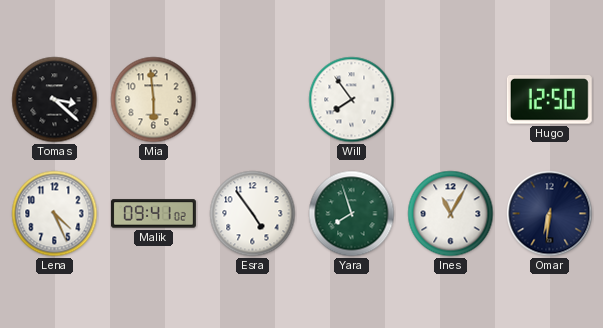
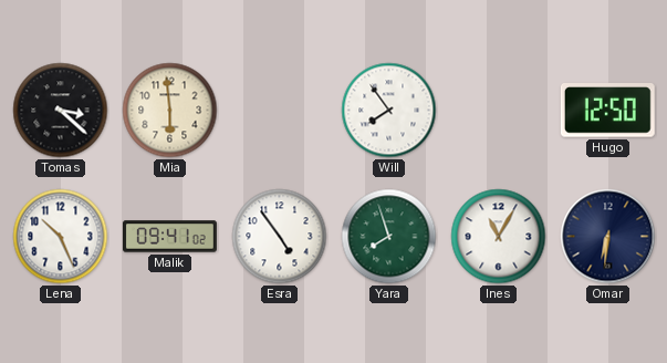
Lena: 4:26 -> 10:26
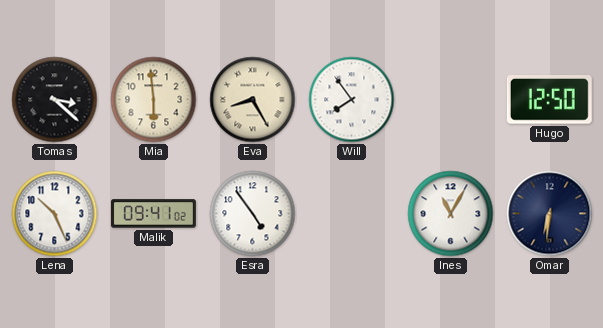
Eva: none -> 8:25
Yara: 7:57 -> none
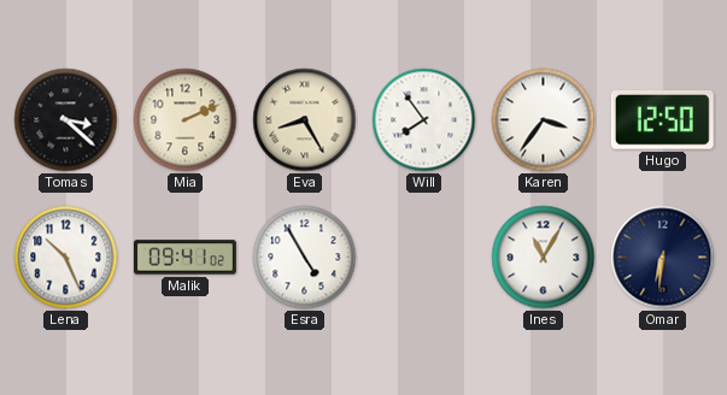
Mia: 5:59 -> 2:11
Karen: none -> 3:36
Esra: 4:54 -> 4:55
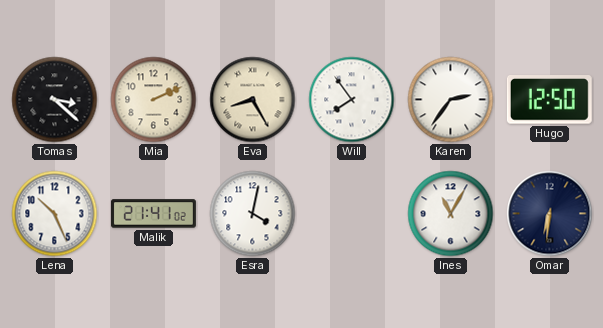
Karen: 3:36 -> 2:36
Malik: 09:41 -> 21:41
Esra: 4:55 -> 4:02
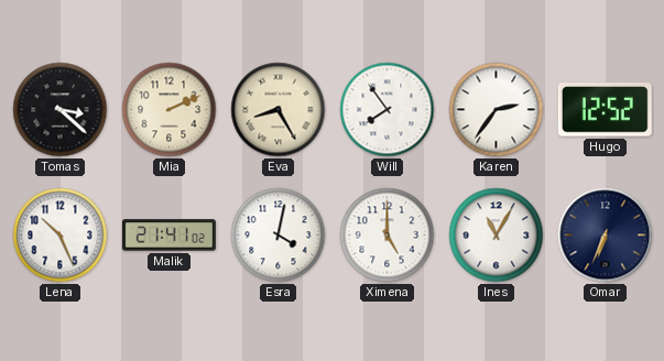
Hugo: 12:50 -> 12:52
Ximena: none -> 5:00
Omar: 6:31 -> 6:34
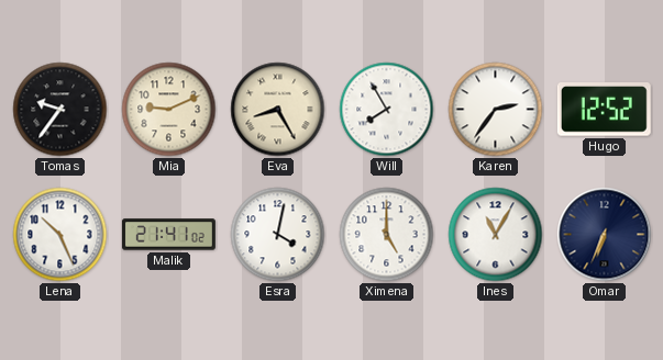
Tomas: 3:22 -> 9:36
Mia: 2:11 -> 9:11
Will: 7:54 -> 7:55
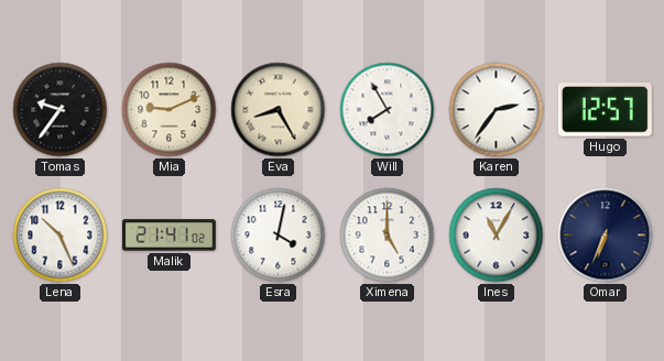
Hugo: 12:52 -> 12:57
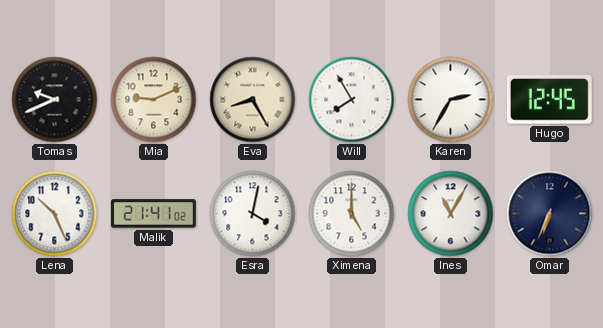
Tomas: 9:36 -> 9:41
Karen: 2:36 -> 2:35
Hugo: 12:57 -> 12:45
